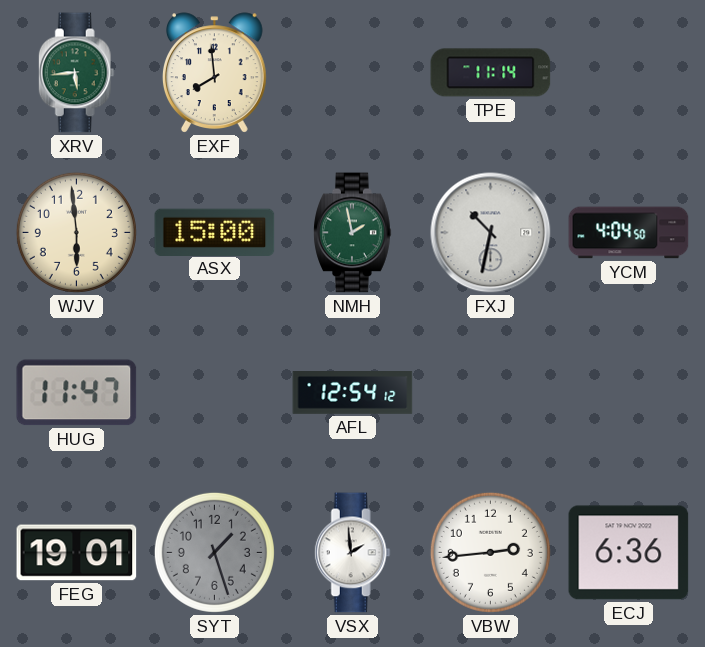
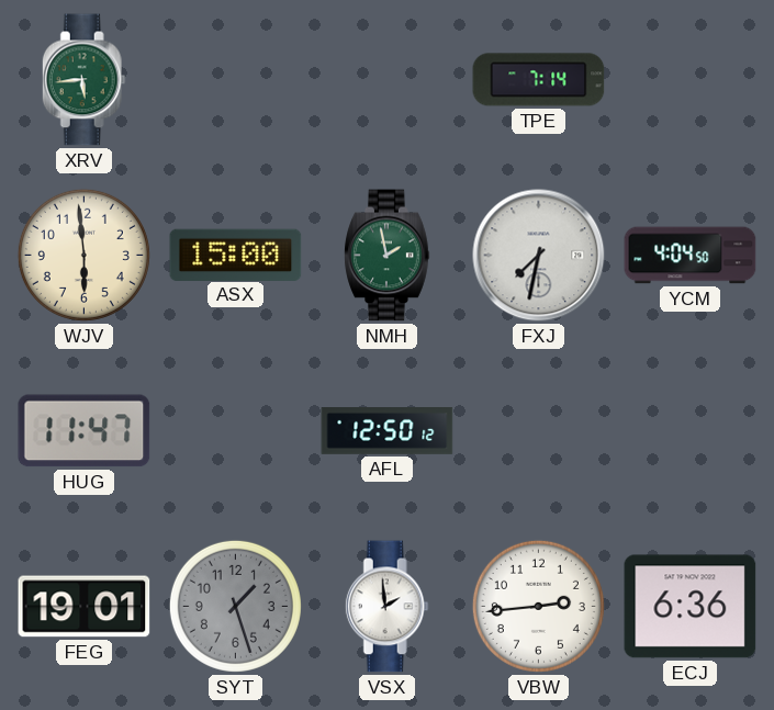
EXF: 7:59 -> none
TPE: 11:14 -> 7:14
FXJ: 10:32 -> 7:32
AFL: 12:54 -> 12:50
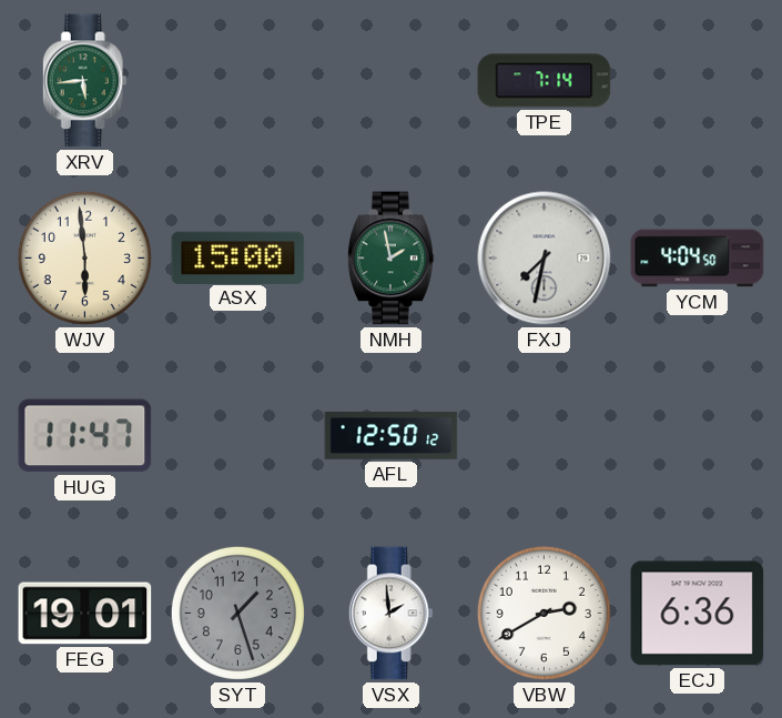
VBW: 2:44 -> 2:40
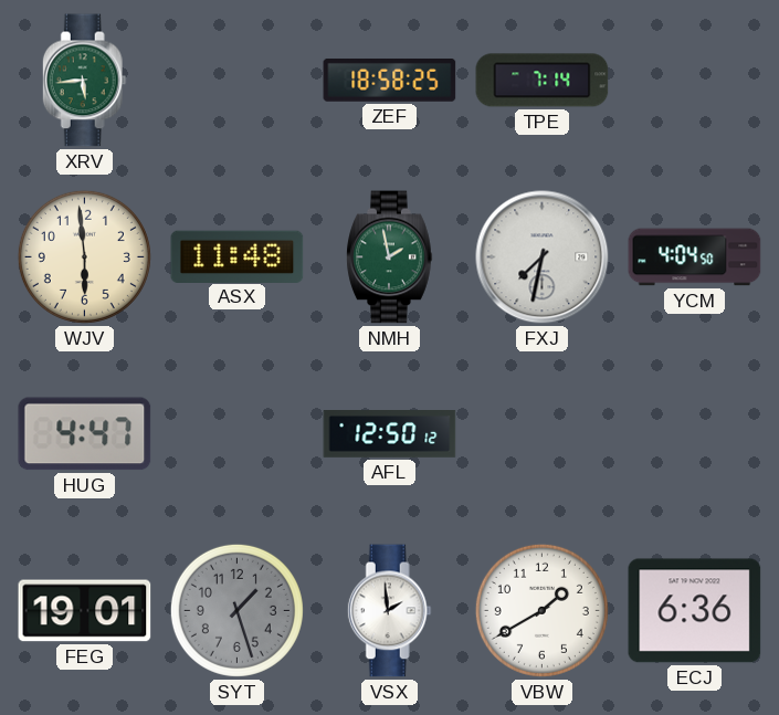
ZEF: none -> 18:58
ASX: 15:00 -> 11:48
HUG: 11:47 -> 4:47
VBW: 2:40 -> 1:40
